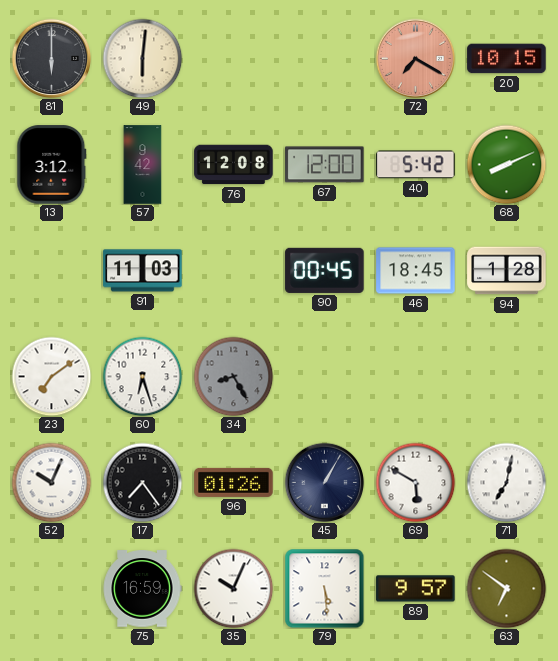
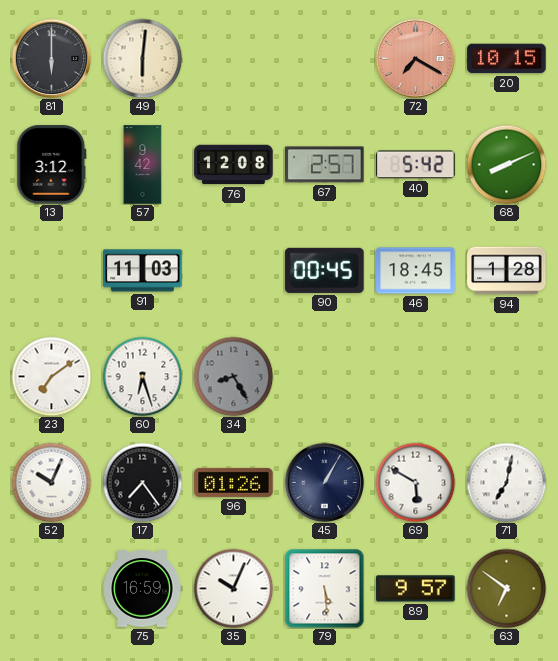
67: 12:00 -> 2:57
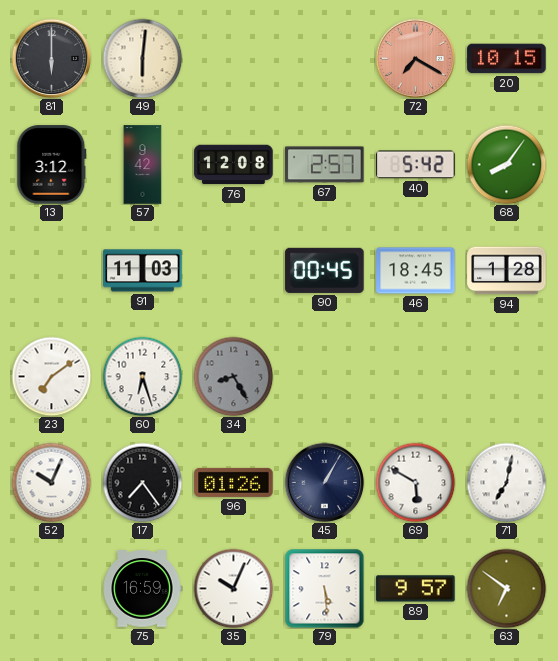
68: 8:11 -> 8:06
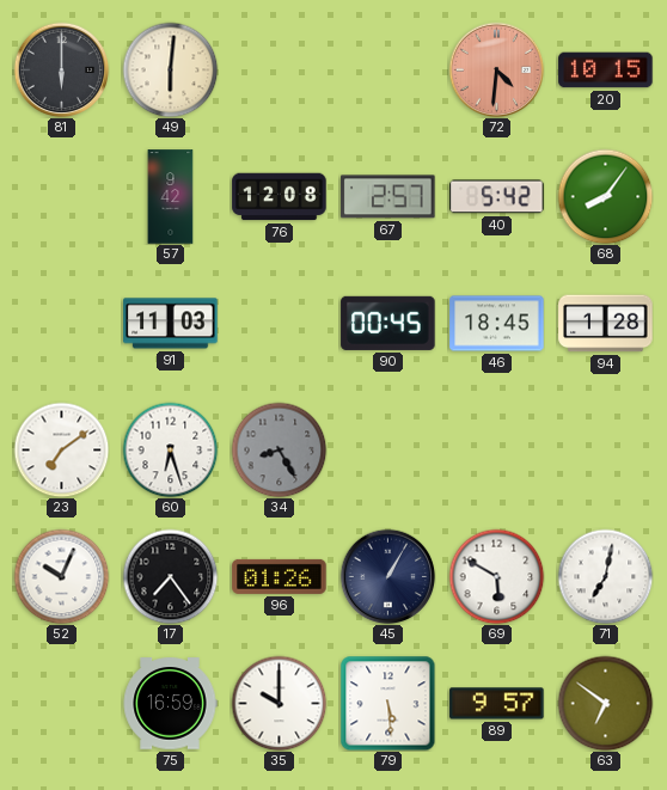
72: 7:20 -> 4:31
13: 3:12 -> none
35: 10:04 -> 10:00
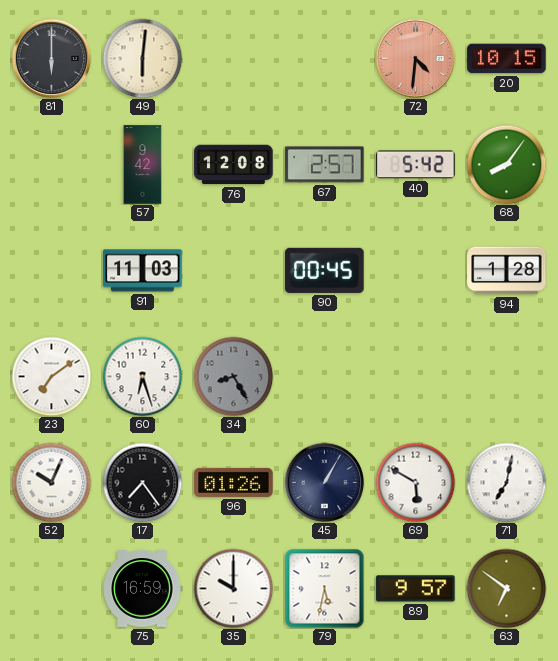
46: 18:45 -> none
79: 5:29 -> 5:32
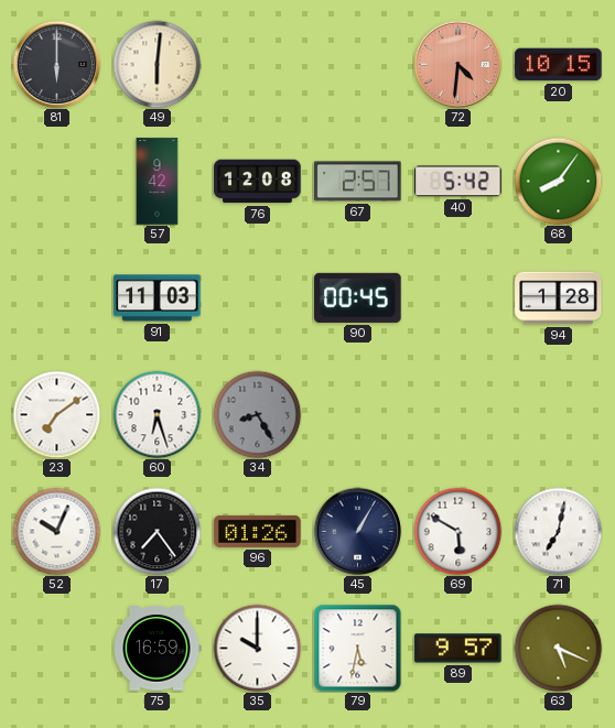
63: 6:51 -> 5:19
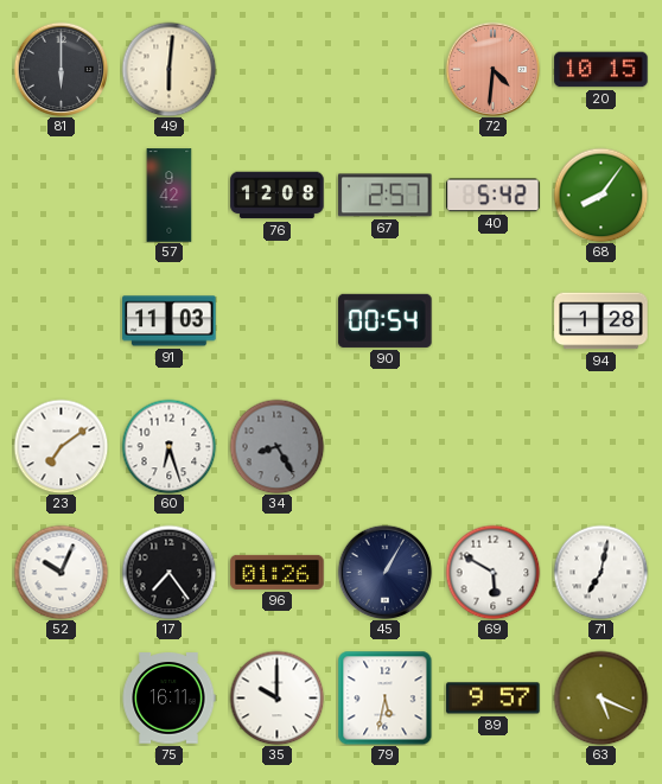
90: 00:45 -> 00:54
75: 16:59 -> 16:11
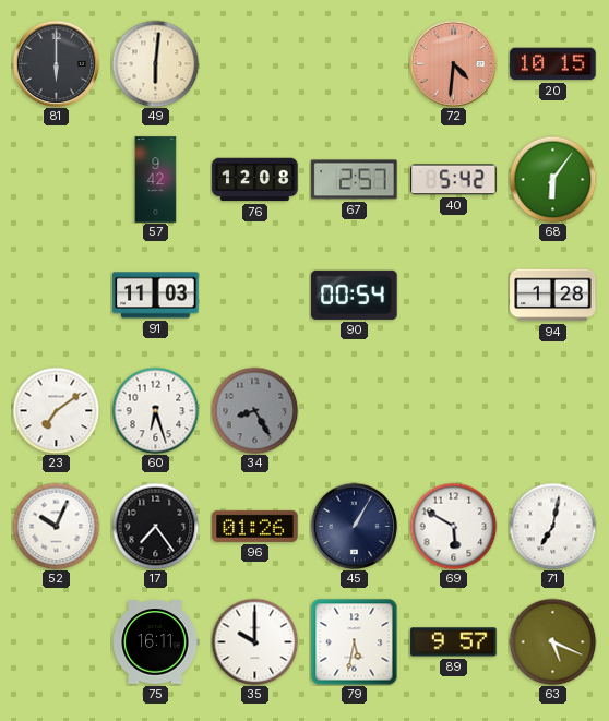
68: 8:06 -> 6:06
